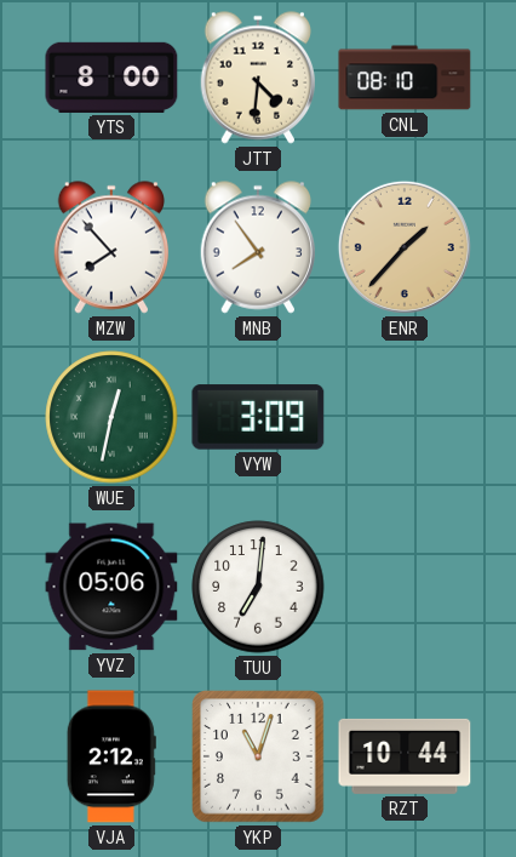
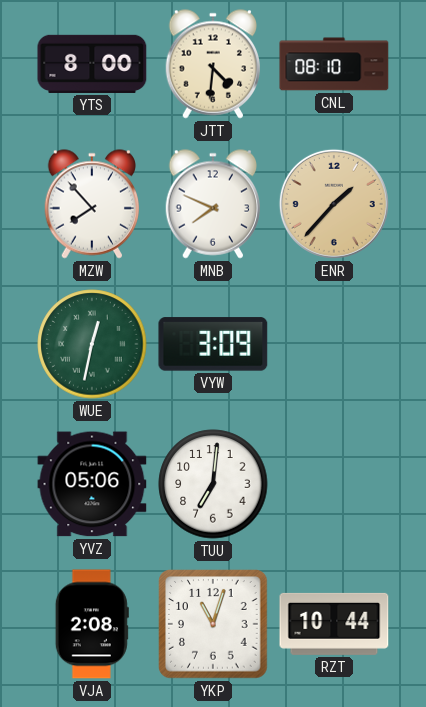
MNB: 7:54 -> 7:49
VJA: 2:12 -> 2:08
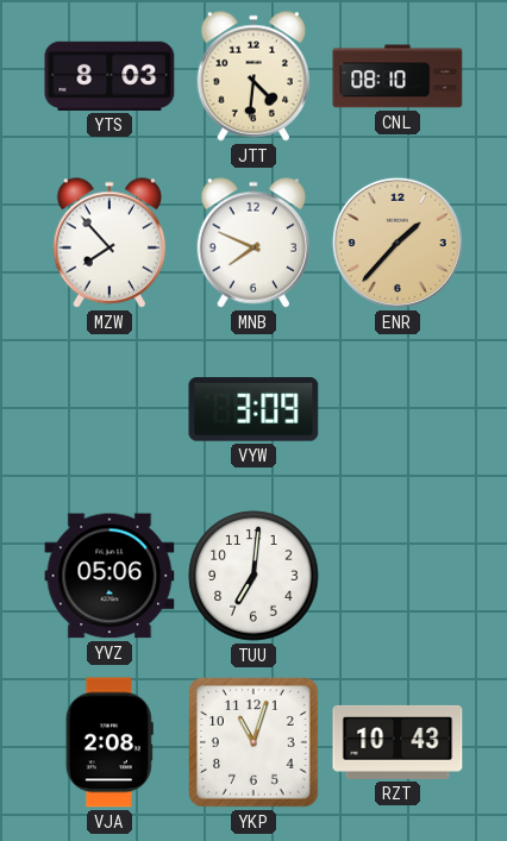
YTS: 8:00 -> 8:03
WUE: 12:32 -> none
RZT: 10:44 -> 10:43
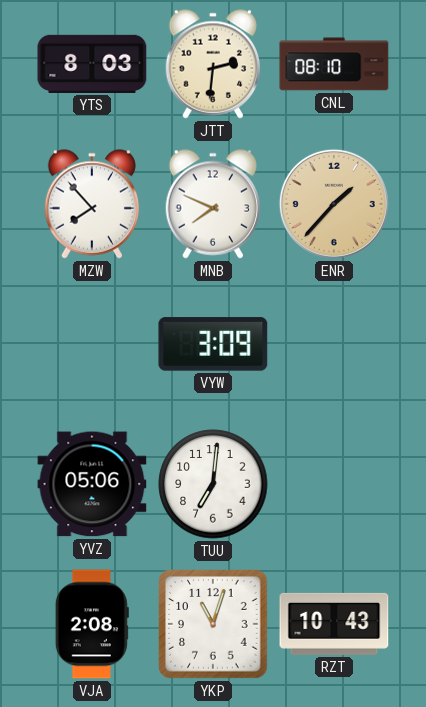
JTT: 4:31 -> 2:31
